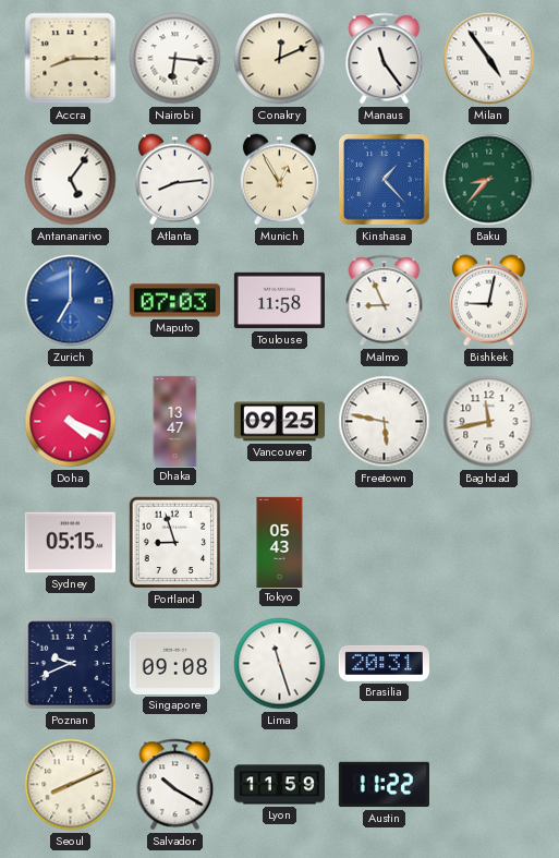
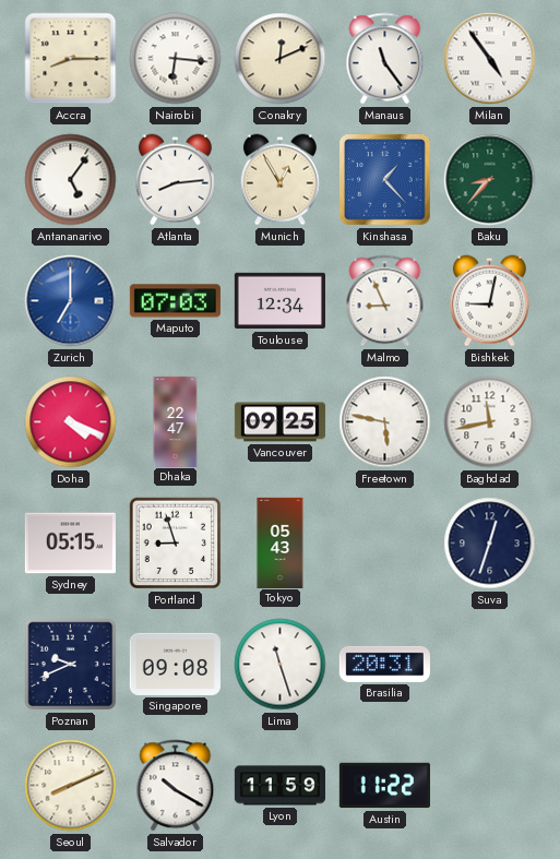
Toulouse: 11:58 -> 12:34
Dhaka: 13:47 -> 22:47
Suva: none -> 12:33
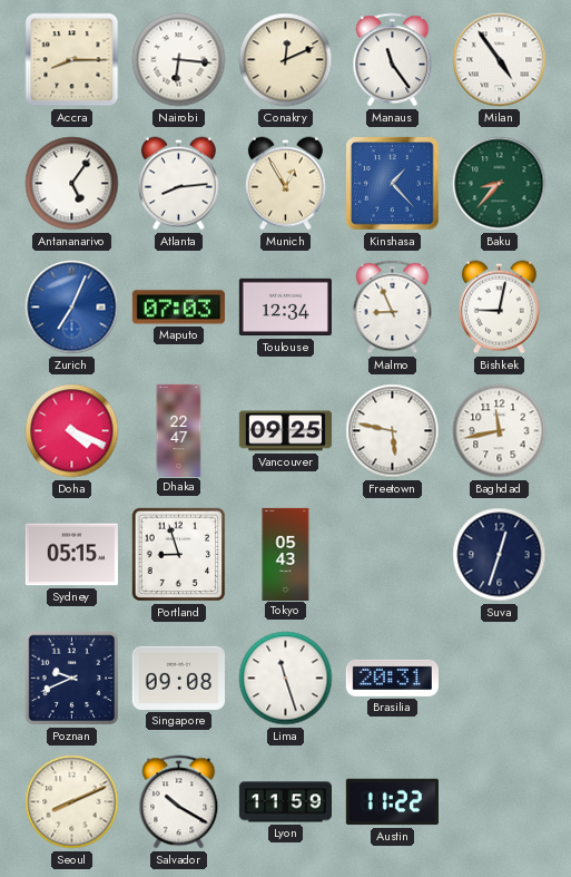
Zurich: 7:00 -> 7:04
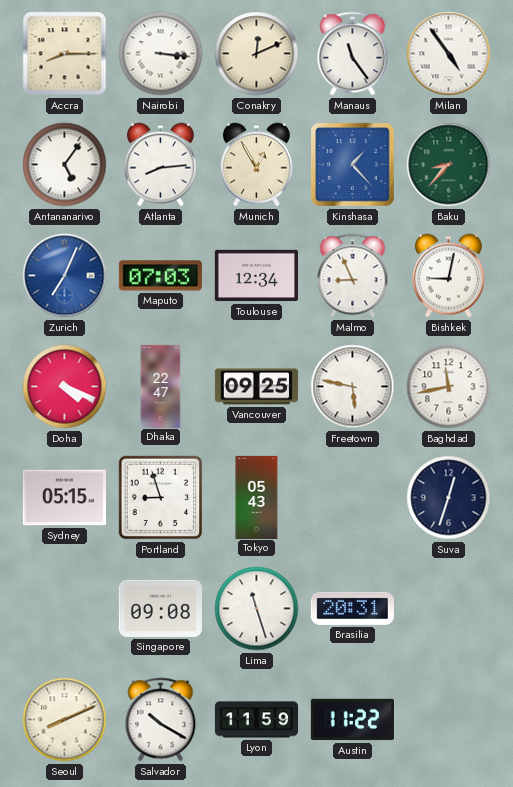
Nairobi: 6:16 -> 3:16
Poznan: 9:41 -> none
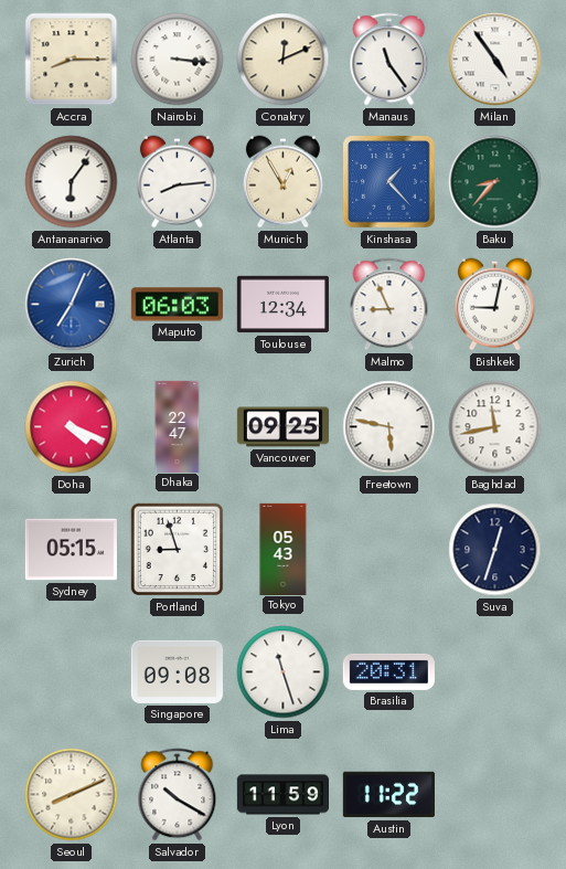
Antananarivo: 5:06 -> 6:06
Maputo: 07:03 -> 06:03
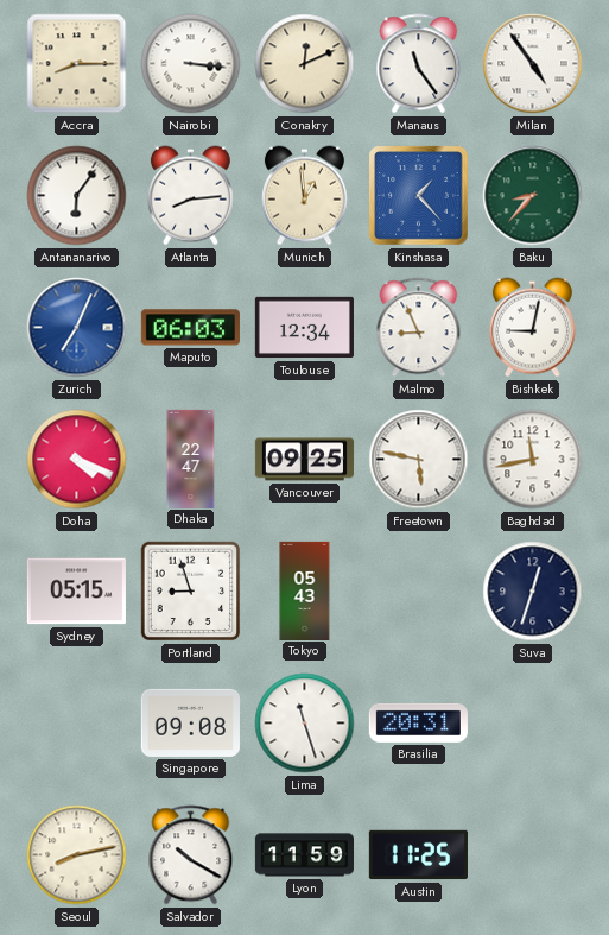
Munich: 12:55 -> 12:59
Seoul: 8:11 -> 8:13
Austin: 11:22 -> 11:25
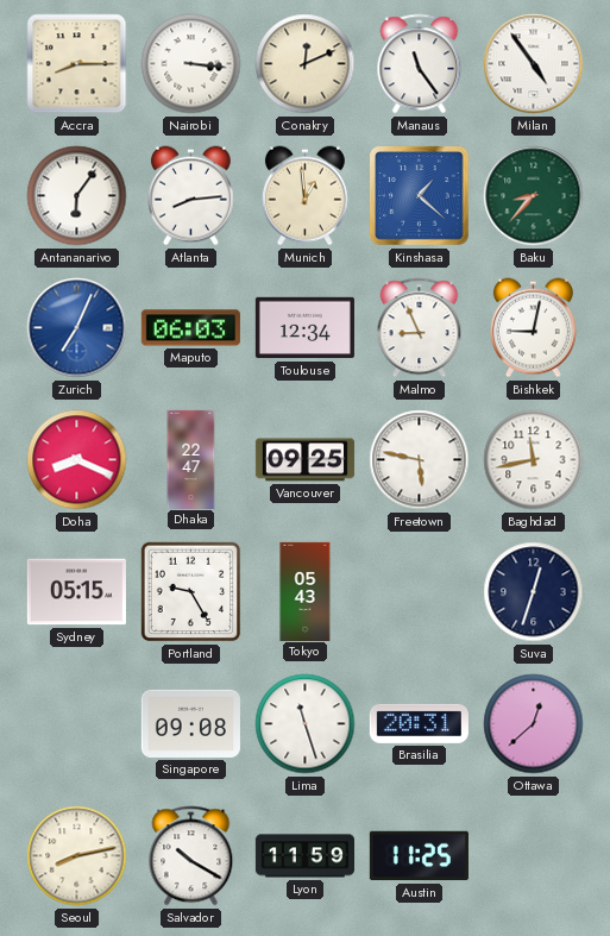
Kinshasa: 1:23 -> 1:22
Doha: 4:19 -> 8:19
Portland: 8:57 -> 9:25
Ottawa: none -> 12:38
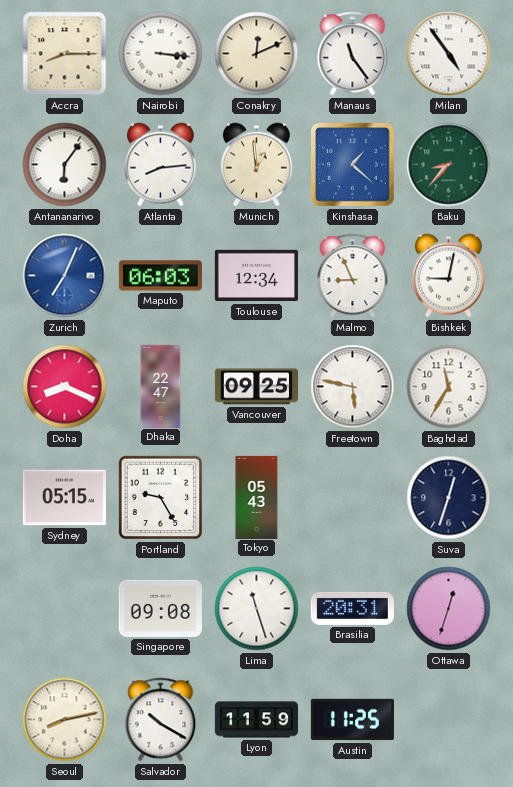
Baghdad: 11:43 -> 11:35
Ottawa: 12:38 -> 12:33
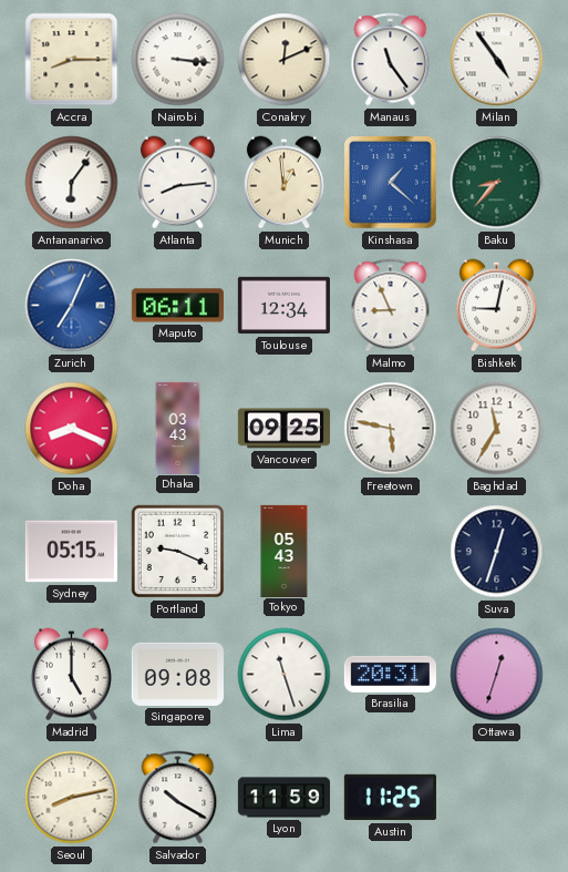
Maputo: 06:03 -> 06:11
Dhaka: 22:47 -> 03:43
Portland: 9:25 -> 9:19
Madrid: none -> 5:00
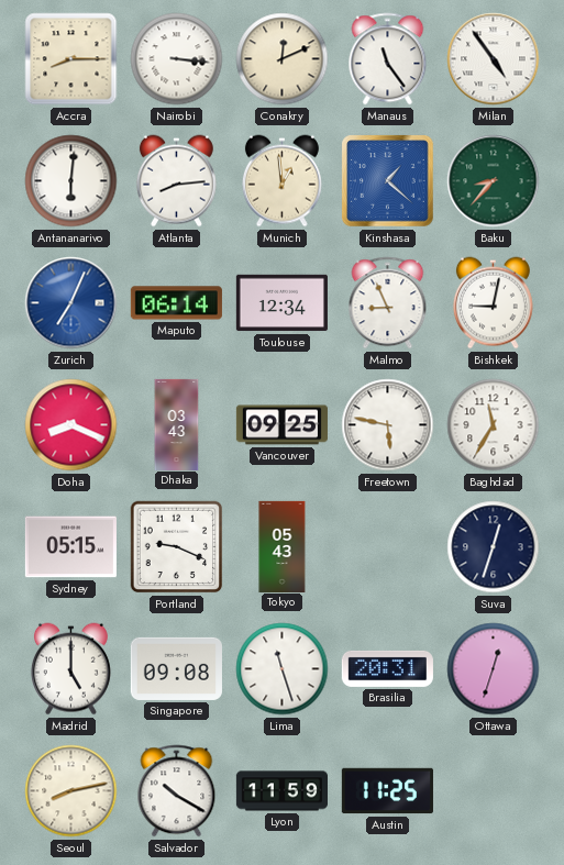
Antananarivo: 6:06 -> 6:01
Maputo: 06:11 -> 06:14
